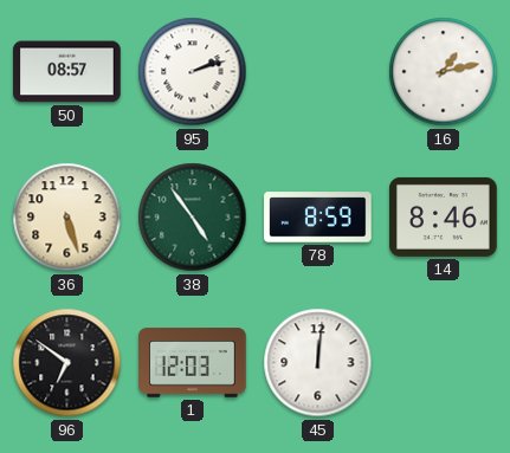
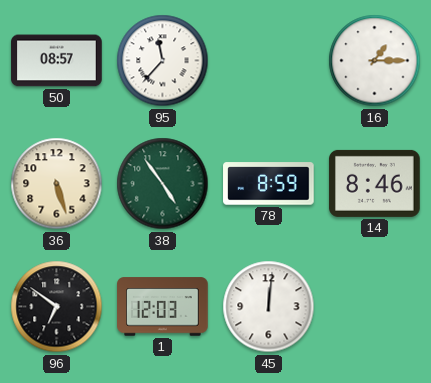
95: 2:12 -> 11:37
16: 1:13 -> 1:15
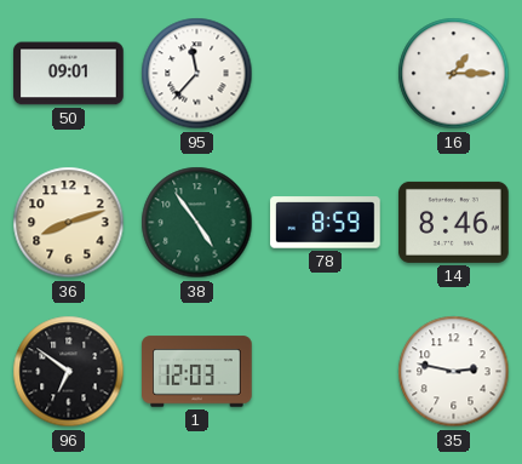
50: 08:57 -> 09:01
36: 5:27 -> 8:12
45: 12:01 -> none
35: none -> 2:47
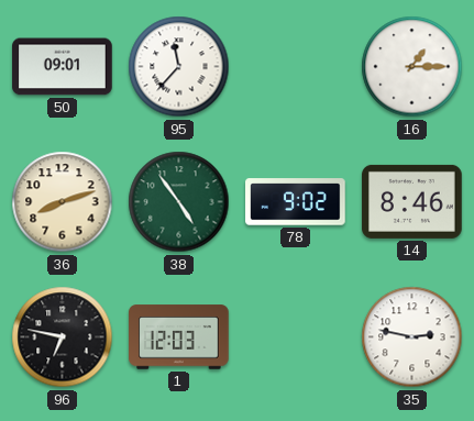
78: 8:59 -> 9:02
96: 6:51 -> 6:47
